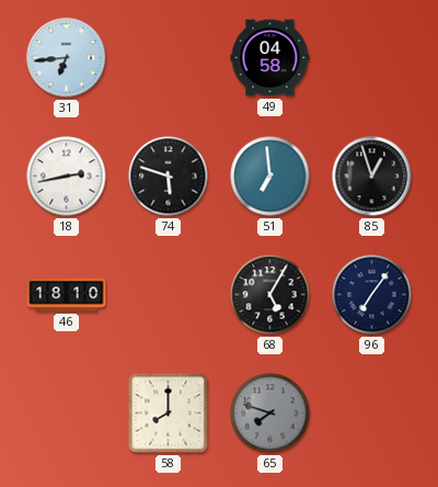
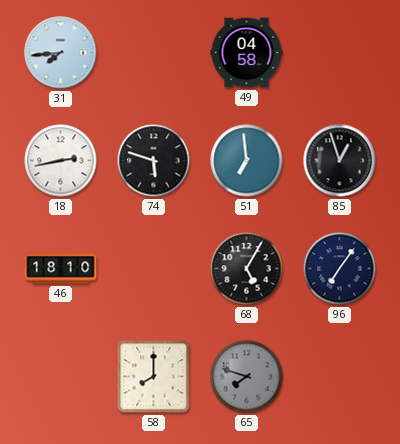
31: 6:44 -> 7:44
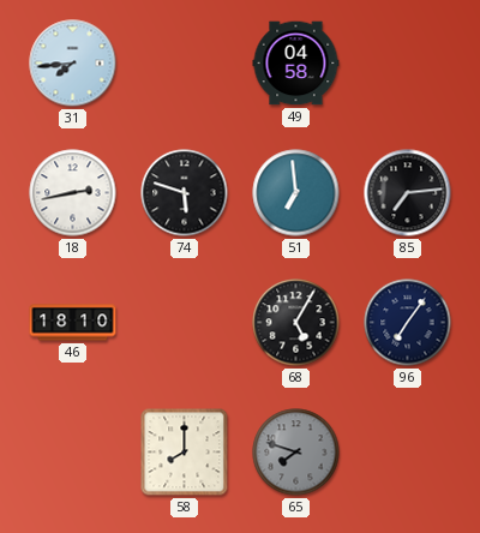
85: 12:57 -> 7:14
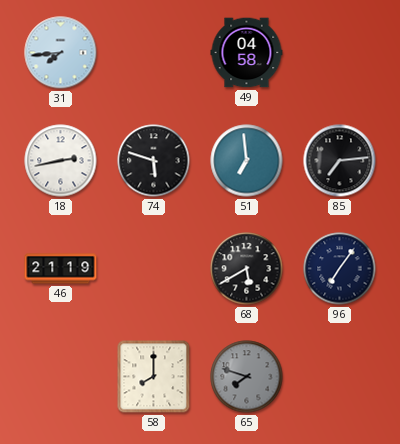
46: 18:10 -> 21:19
68: 5:05 -> 5:40
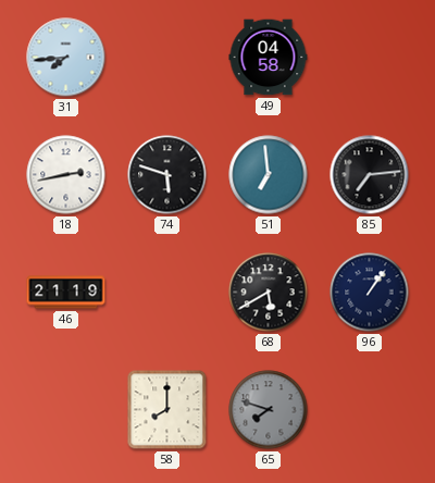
96: 7:06 -> 1:06
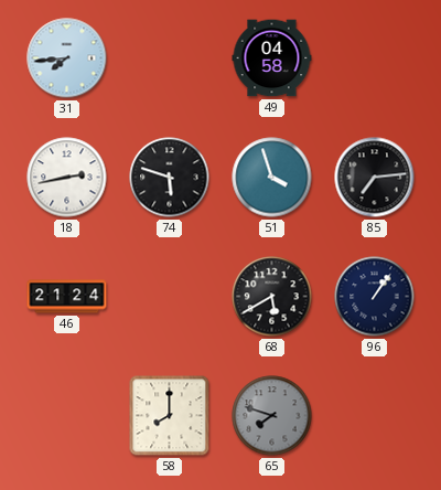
51: 6:59 -> 3:57
46: 21:19 -> 21:24
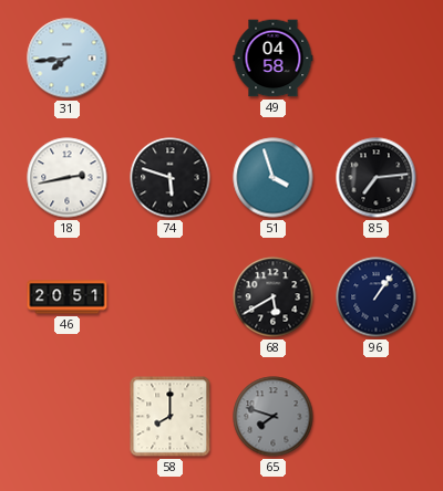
46: 21:24 -> 20:51
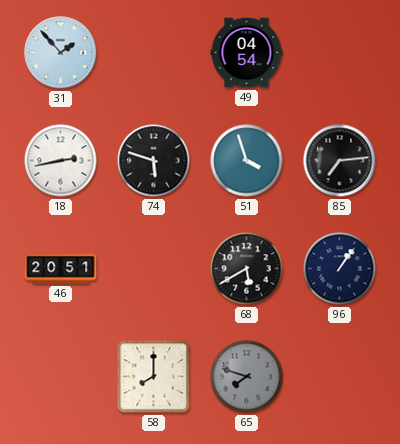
31: 7:44 -> 1:53
49: 04:58 -> 04:54
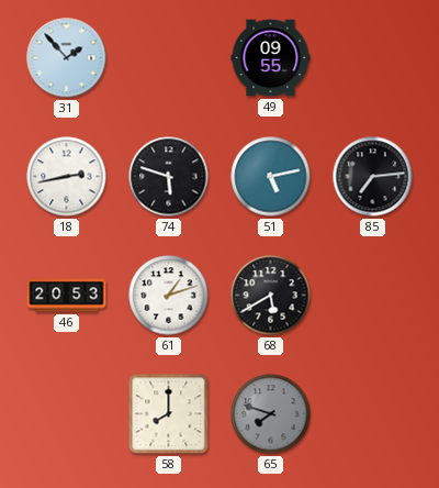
49: 04:54 -> 09:55
51: 3:57 -> 5:13
46: 20:51 -> 20:53
61: none -> 1:12
96: 1:06 -> none
